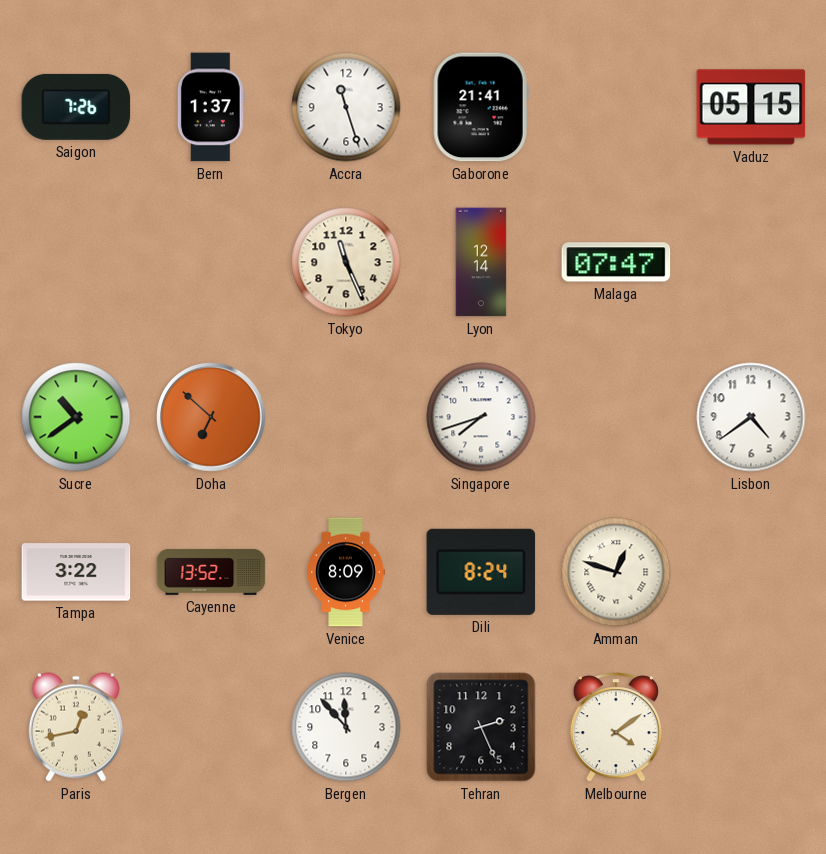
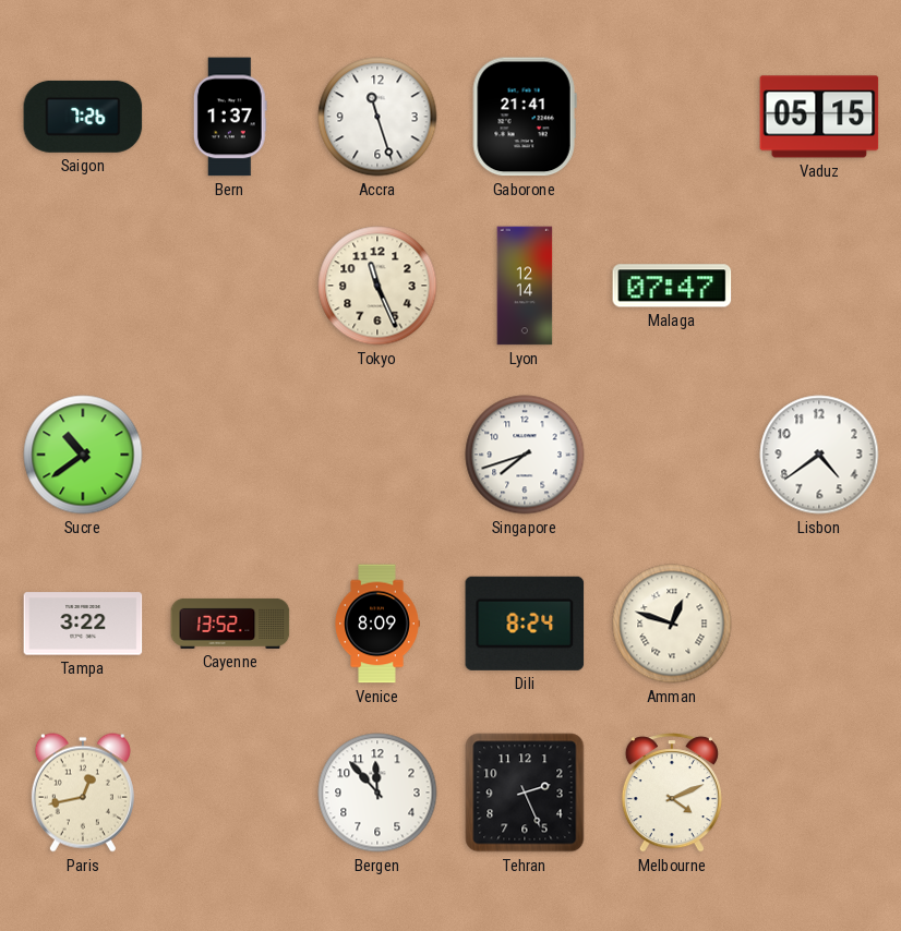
Doha: 6:52 -> none
Melbourne: 4:09 -> 4:11
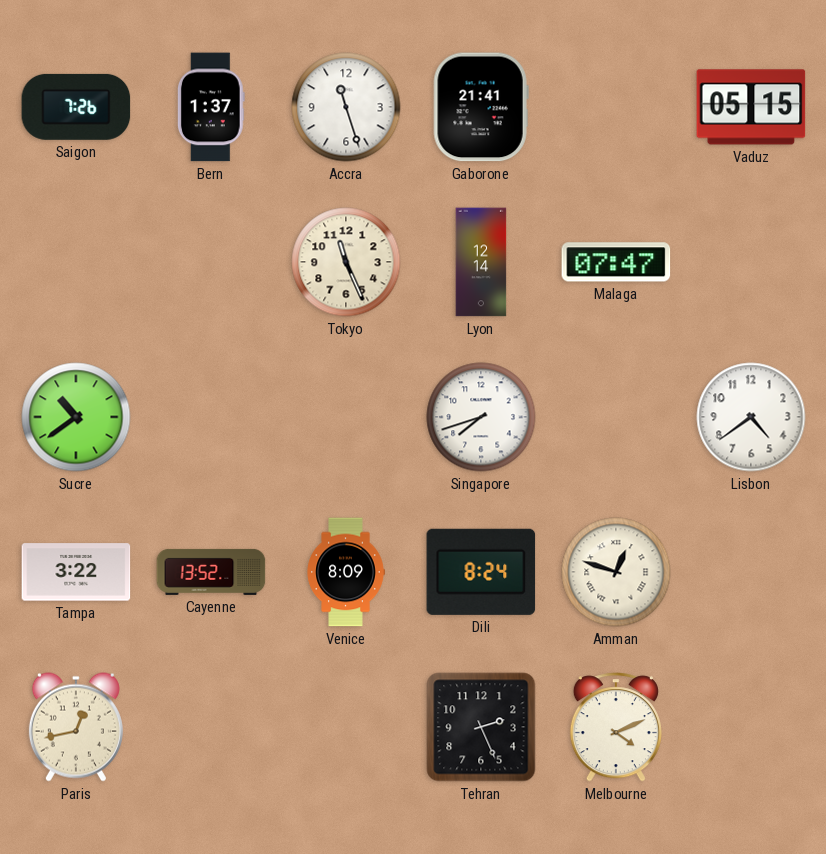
Bergen: 11:53 -> none
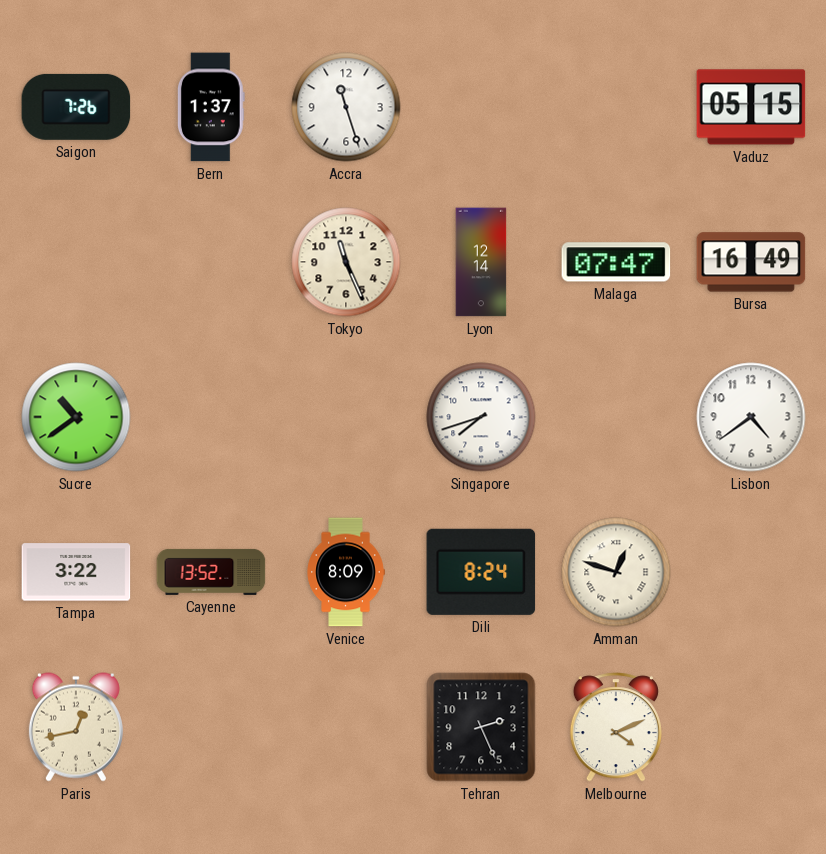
Gaborone: 21:41 -> none
Bursa: none -> 16:49
